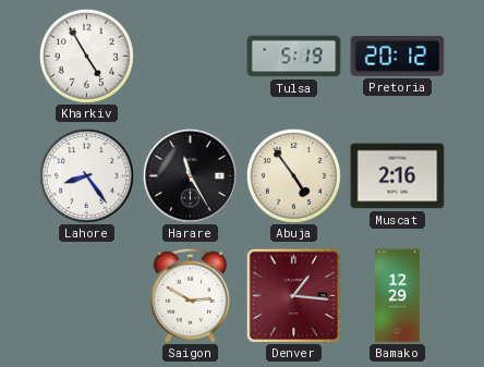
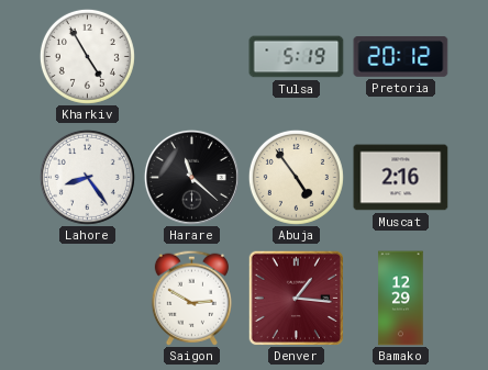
Harare: 11:25 -> 11:22
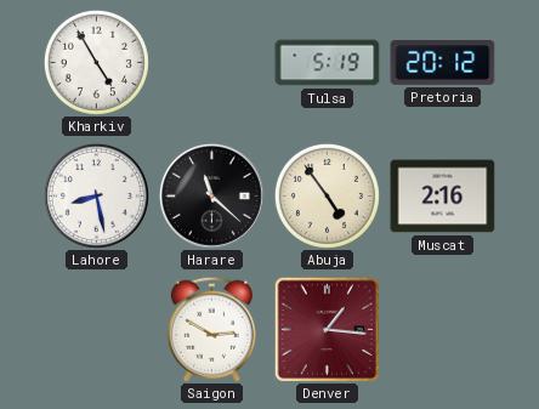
Lahore: 8:24 -> 8:28
Bamako: 12:29 -> none
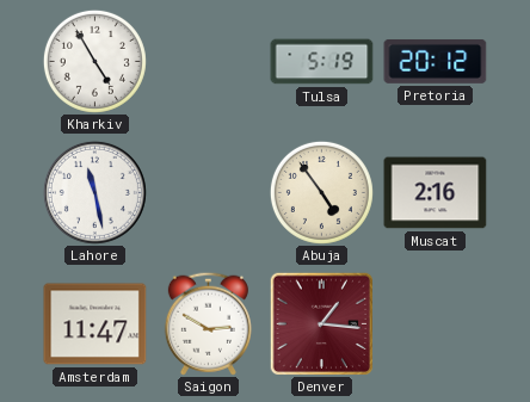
Lahore: 8:28 -> 11:28
Harare: 11:22 -> none
Amsterdam: none -> 11:47
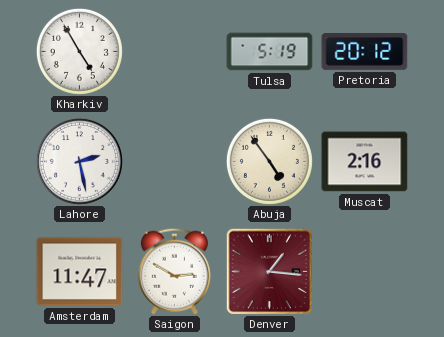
Lahore: 11:28 -> 2:28
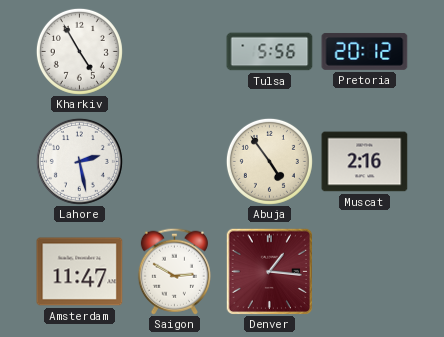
Tulsa: 5:19 -> 5:56
